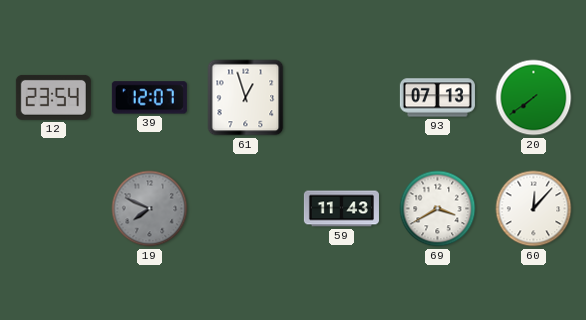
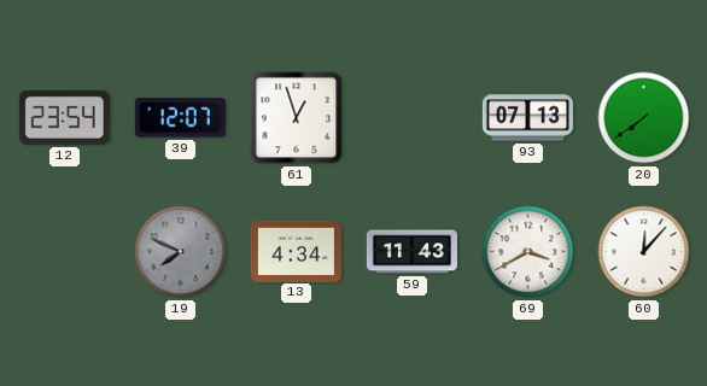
13: none -> 4:34
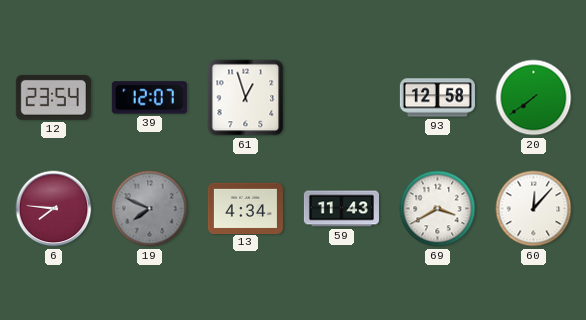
93: 07:13 -> 12:58
6: none -> 7:46
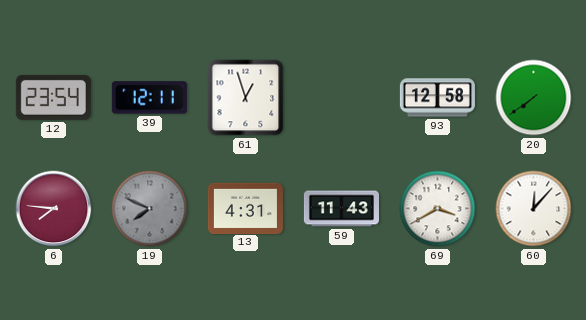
39: 12:07 -> 12:11
13: 4:34 -> 4:31
